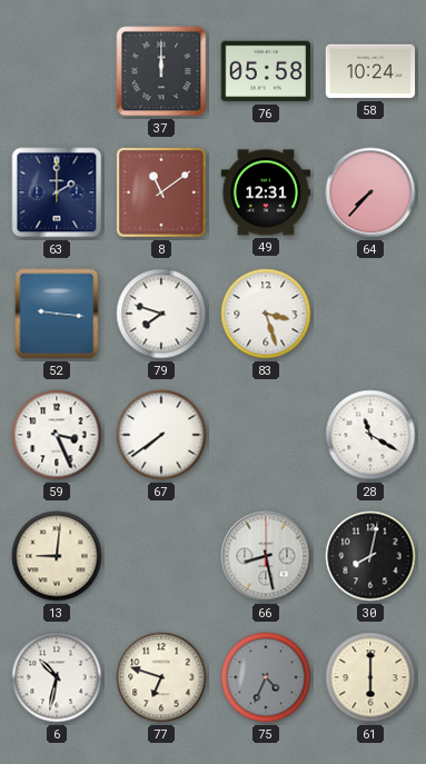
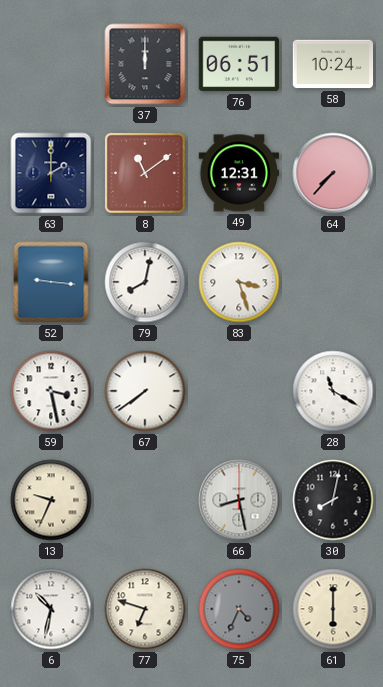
76: 05:58 -> 06:51
79: 7:48 -> 8:02
59: 3:26 -> 3:28
13: 9:01 -> 9:34
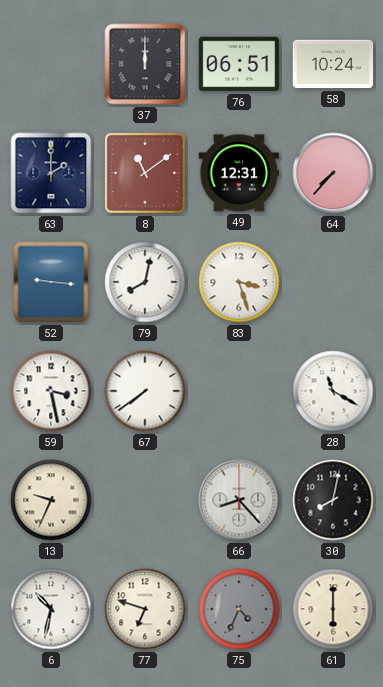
66: 8:28 -> 8:23
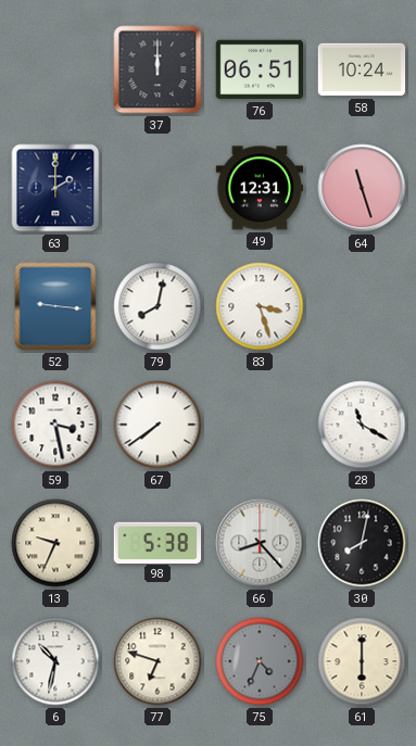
8: 11:09 -> none
64: 7:37 -> 11:27
98: none -> 5:38
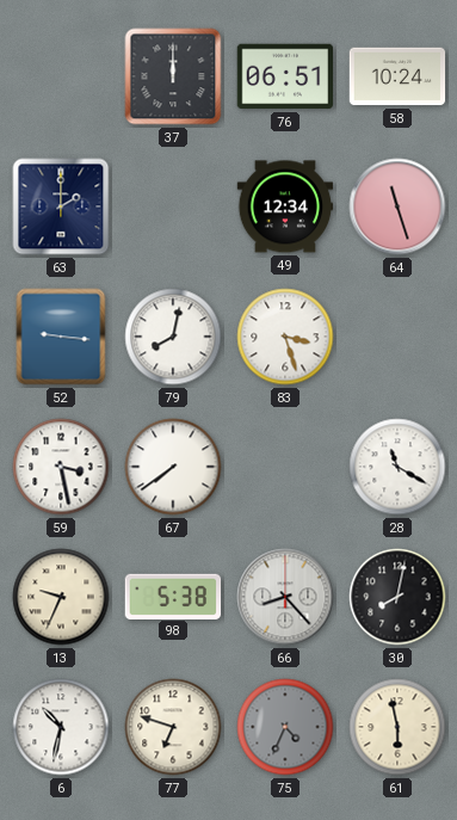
49: 12:31 -> 12:34
61: 6:00 -> 5:58
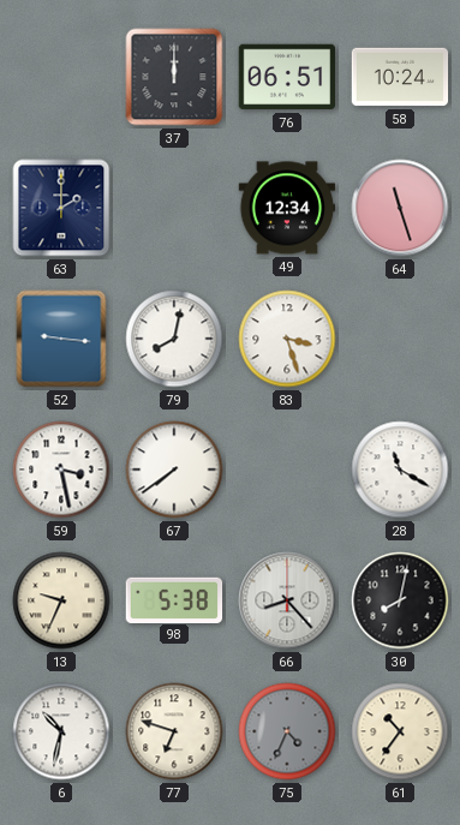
61: 5:58 -> 10:36
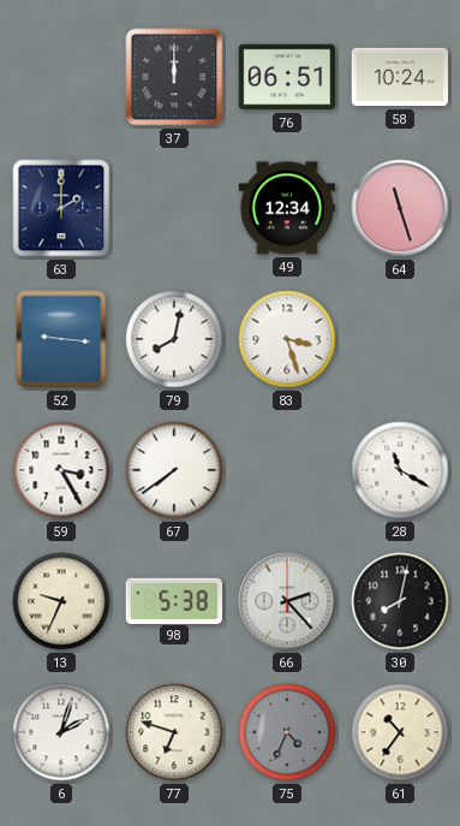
59: 3:28 -> 3:25
66: 8:23 -> 2:23
6: 10:32 -> 2:03
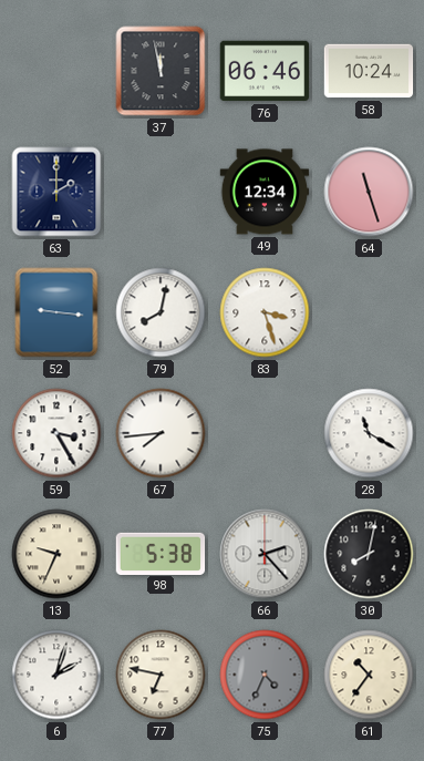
37: 12:00 -> 11:58
76: 06:51 -> 06:46
67: 7:39 -> 7:44
77: 6:48 -> 6:47
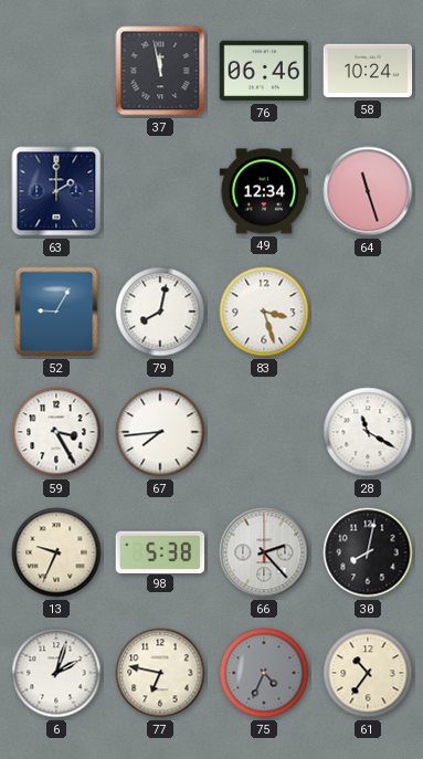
52: 9:16 -> 9:05
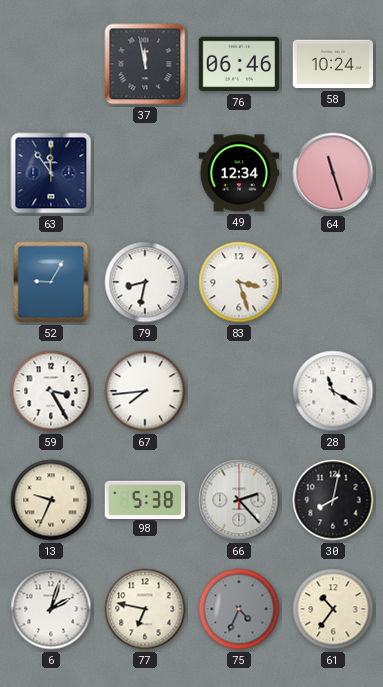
63: 2:00 -> 11:54
79: 8:02 -> 8:32
